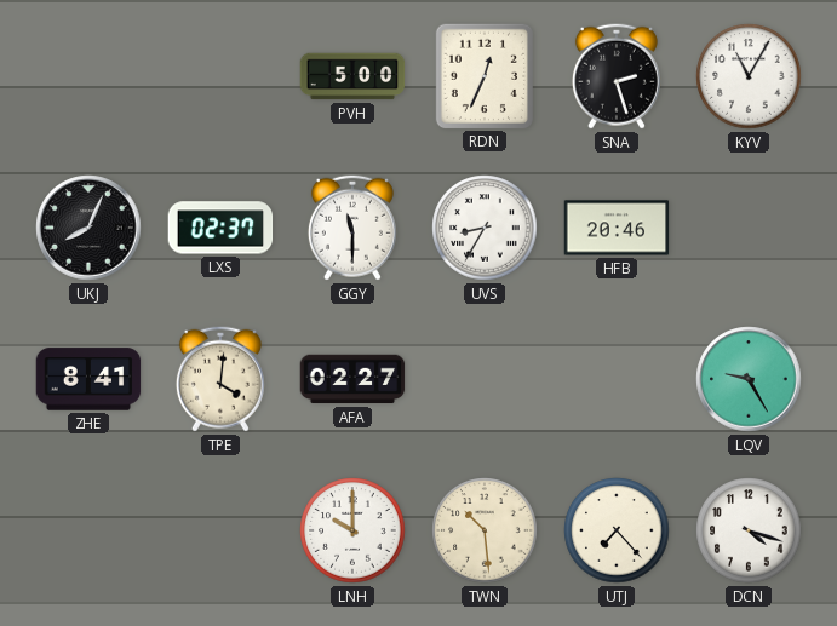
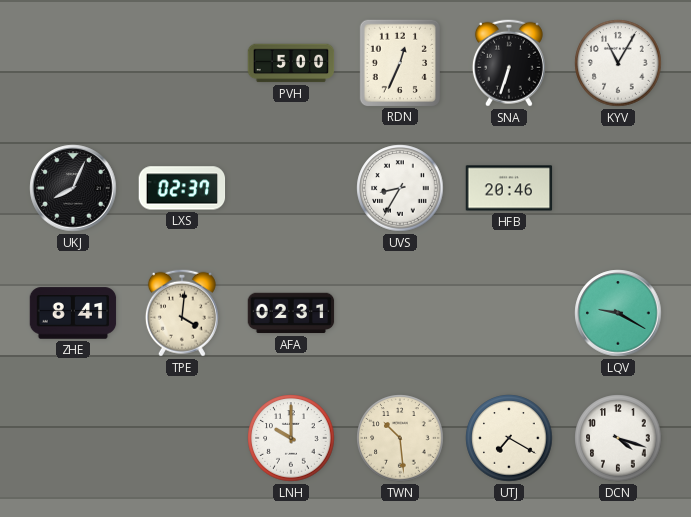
SNA: 2:27 -> 6:33
GGY: 11:30 -> none
AFA: 02:27 -> 02:31
LQV: 9:25 -> 9:20
UTJ: 7:23 -> 7:20
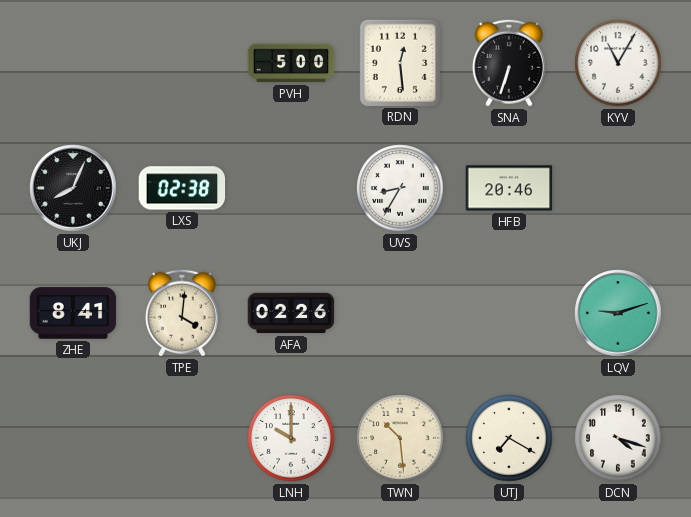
RDN: 12:34 -> 12:29
LXS: 02:37 -> 02:38
AFA: 02:31 -> 02:26
LQV: 9:20 -> 9:12
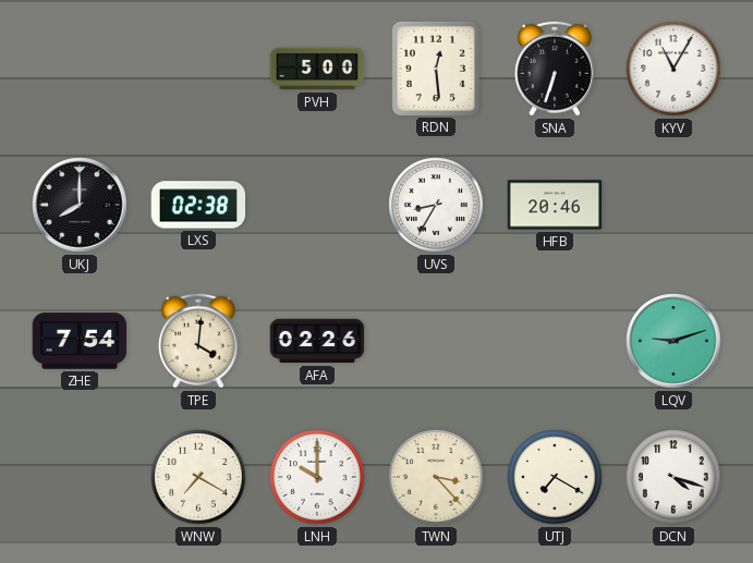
UKJ: 8:04 -> 8:00
ZHE: 8:41 -> 7:54
WNW: none -> 7:20
TWN: 10:29 -> 3:23
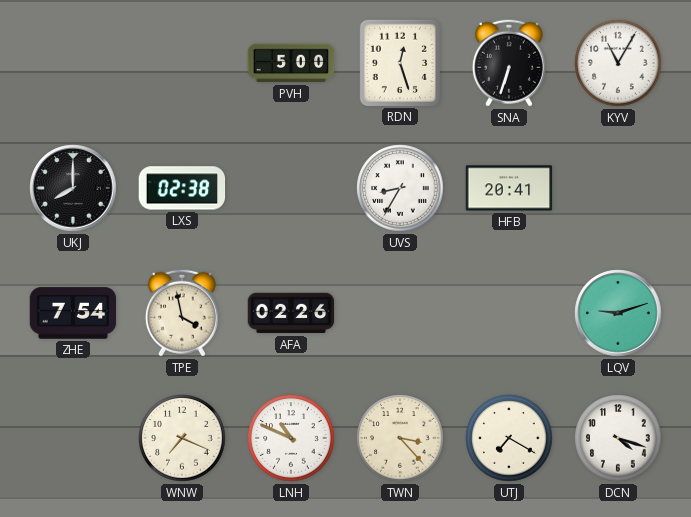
RDN: 12:29 -> 12:27
HFB: 20:46 -> 20:41
TPE: 4:01 -> 3:58
WNW: 7:20 -> 7:19
LNH: 10:00 -> 10:49
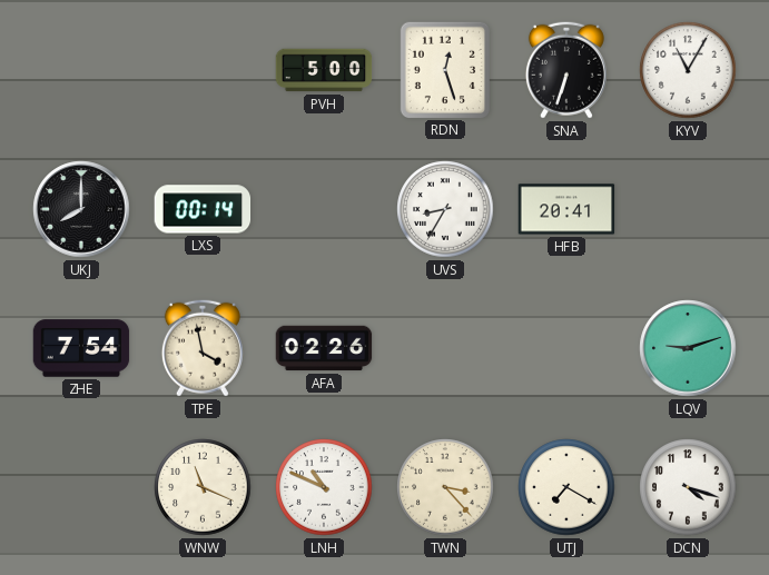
LXS: 02:38 -> 00:14
WNW: 7:19 -> 11:19
